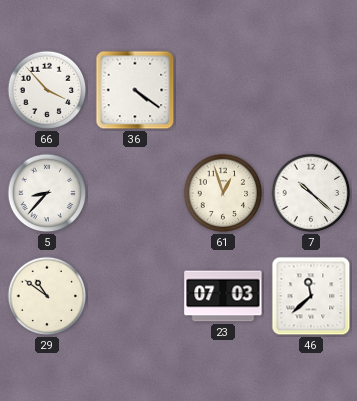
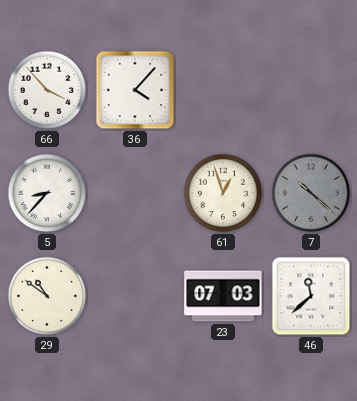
36: 4:21 -> 4:07
7 dial: white -> grey
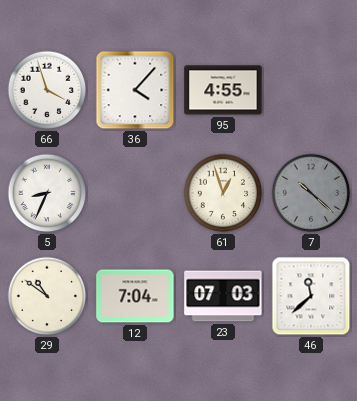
66: 3:53 -> 3:57
95: none -> 4:55
5: 8:37 -> 8:34
12: none -> 7:04
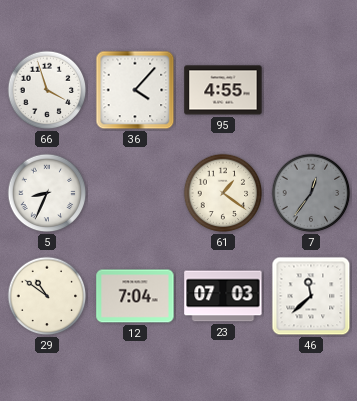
61: 12:57 -> 1:21
7: 10:22 -> 12:36
